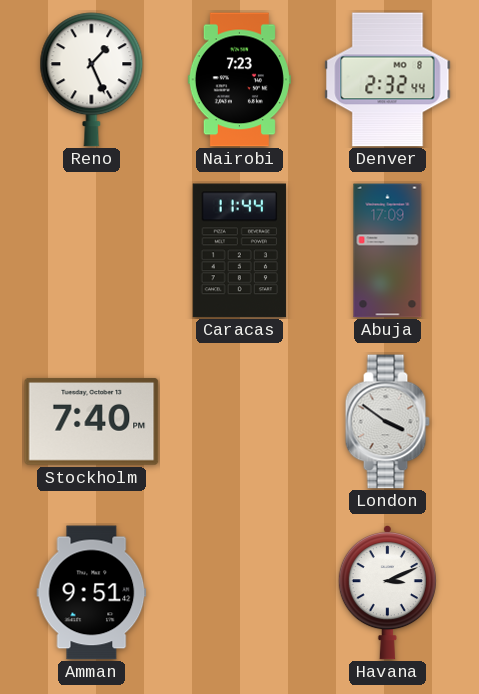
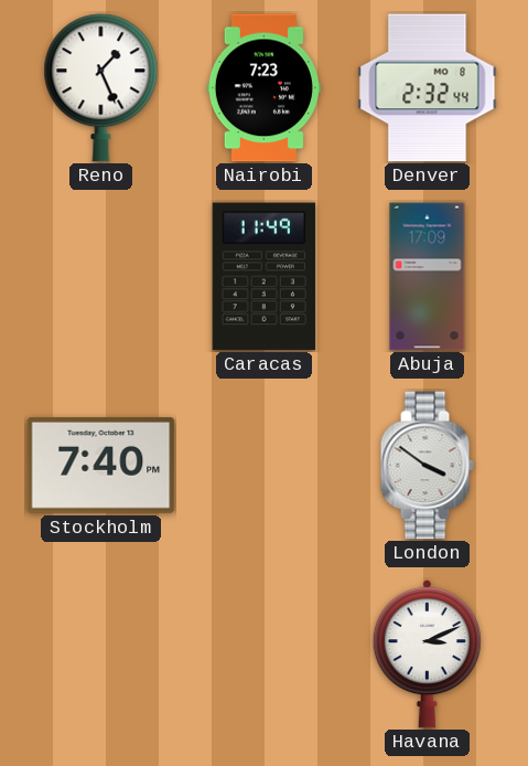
Caracas: 11:44 -> 11:49
Amman: 9:51 -> none
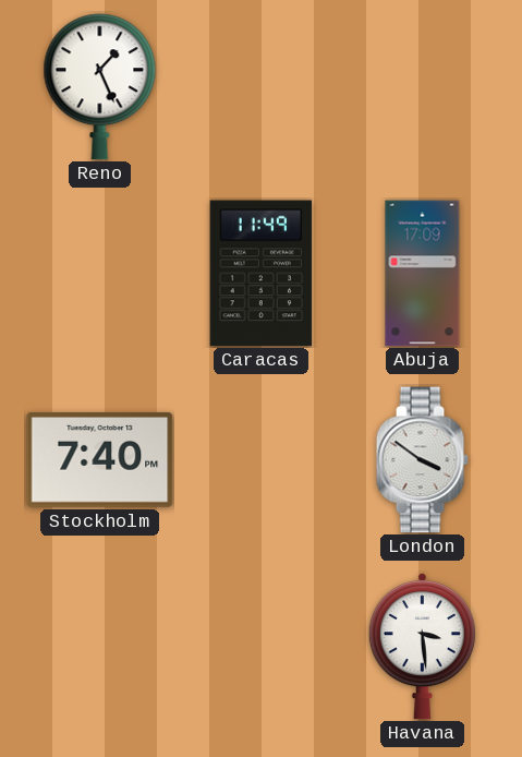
Nairobi: 7:23 -> none
Denver: 2:32 -> none
Havana: 3:11 -> 3:29
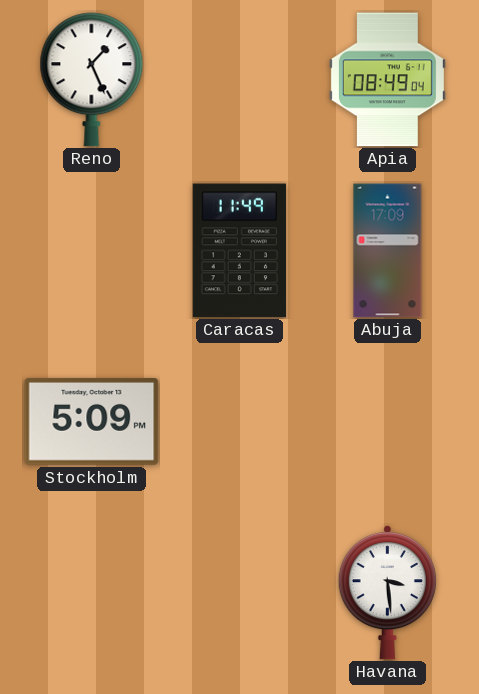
Apia: none -> 08:49
Stockholm: 7:40 -> 5:09
London: 3:51 -> none
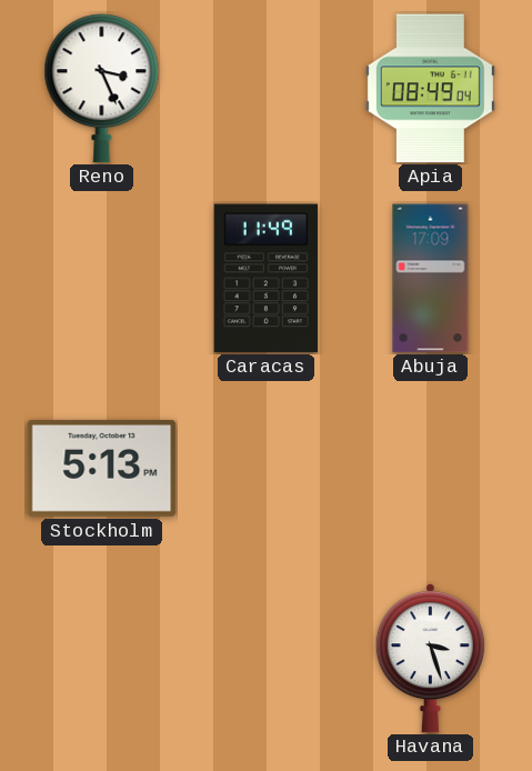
Reno: 1:26 -> 3:26
Stockholm: 5:09 -> 5:13
Havana: 3:29 -> 3:27
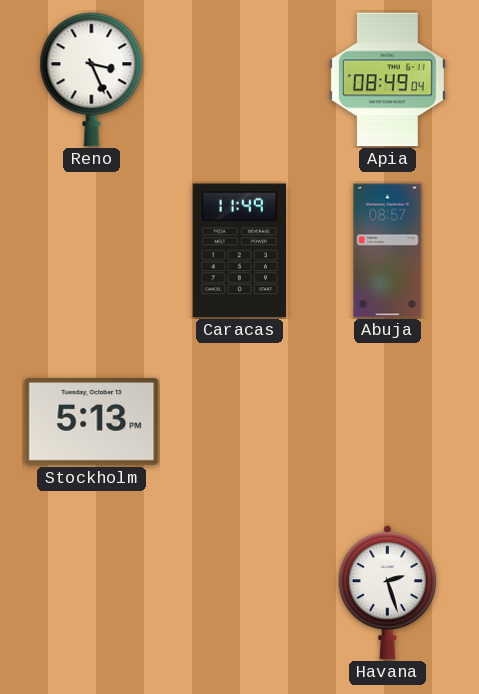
Abuja: 17:09 -> 08:57
Havana: 3:27 -> 2:27
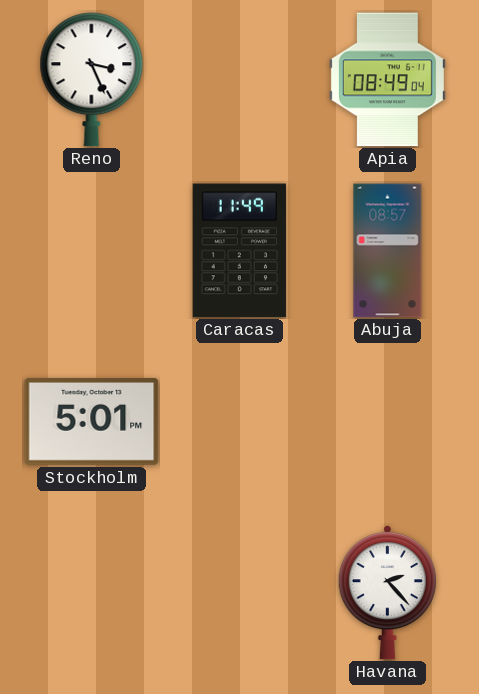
Stockholm: 5:13 -> 5:01
Havana: 2:27 -> 2:23
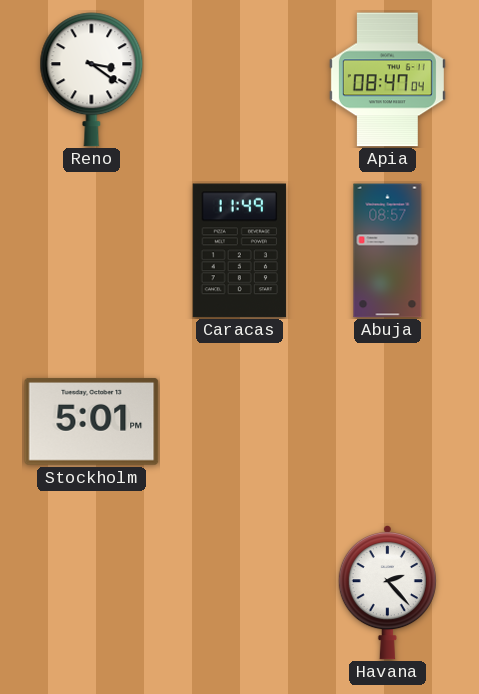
Reno: 3:26 -> 3:21
Apia: 08:49 -> 08:47
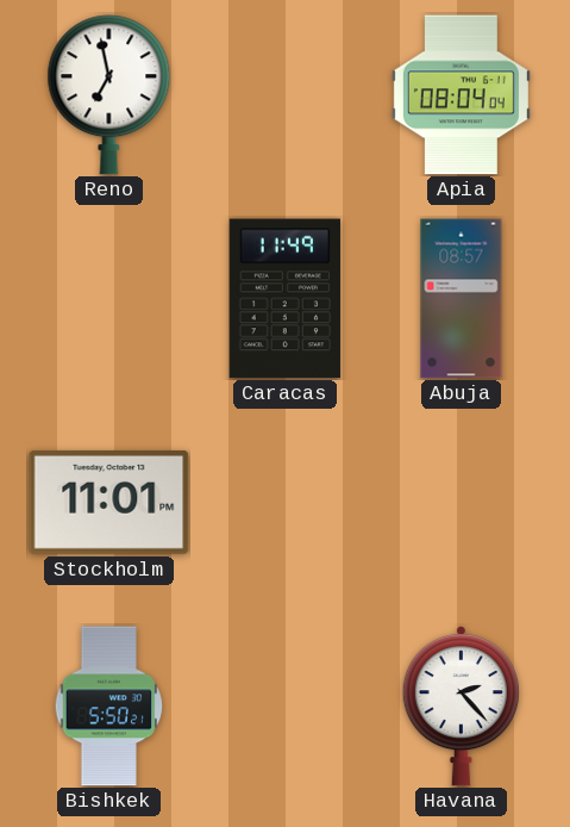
Reno: 3:21 -> 6:58
Apia: 08:47 -> 08:04
Stockholm: 5:01 -> 11:01
Bishkek: none -> 5:50
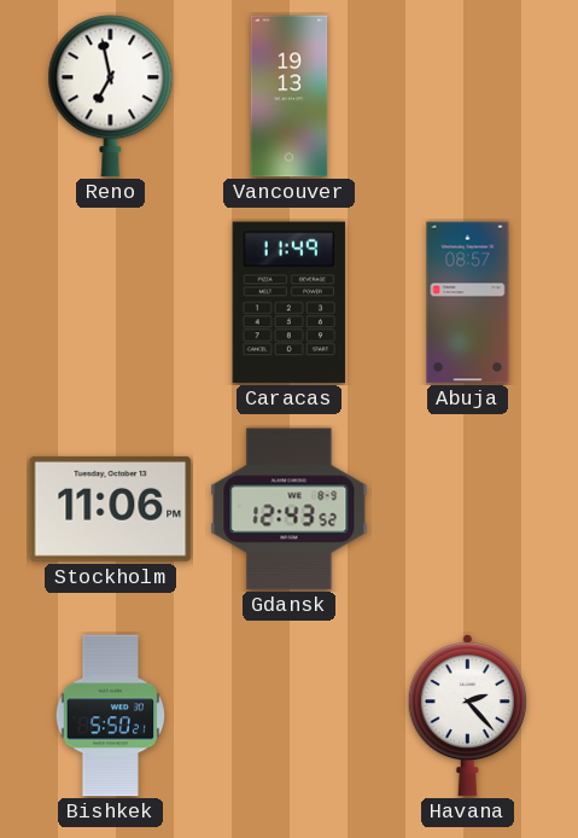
Vancouver: none -> 19:13
Apia: 08:04 -> none
Stockholm: 11:01 -> 11:06
Gdansk: none -> 12:43
